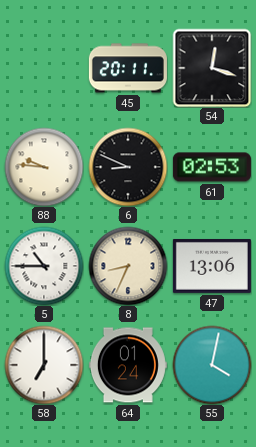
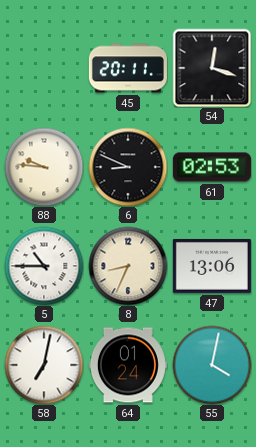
58: 7:00 -> 7:02
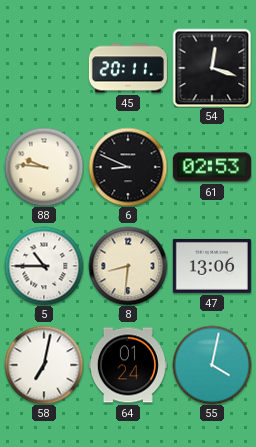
8: 8:34 -> 8:31
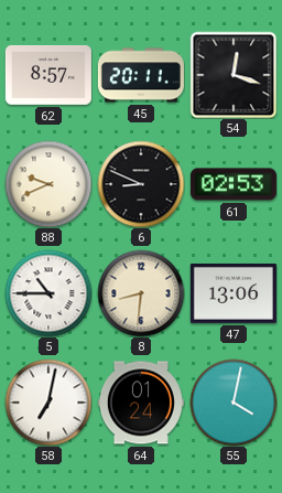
62: none -> 8:57
88: 9:46 -> 9:41
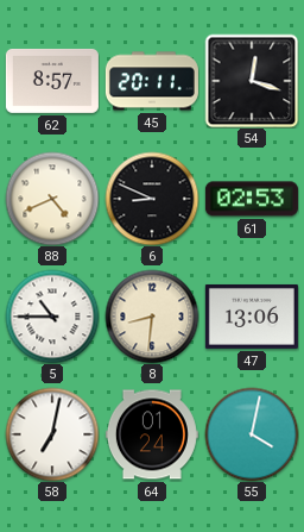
88: 9:41 -> 4:41
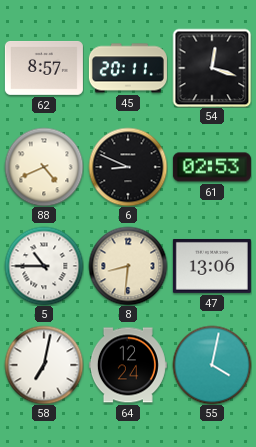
64: 01:24 -> 12:24
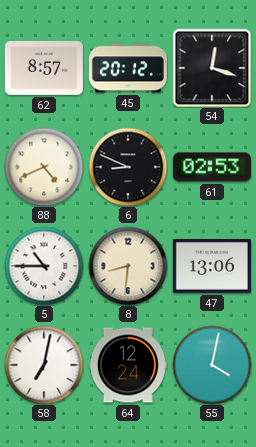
45: 20:11 -> 20:12
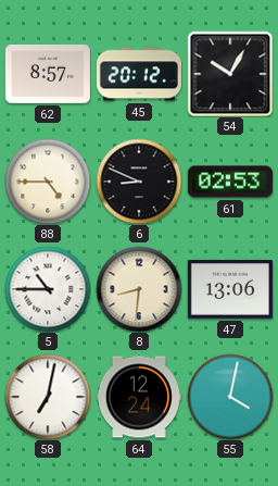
54: 12:18 -> 10:05
88: 4:41 -> 4:45
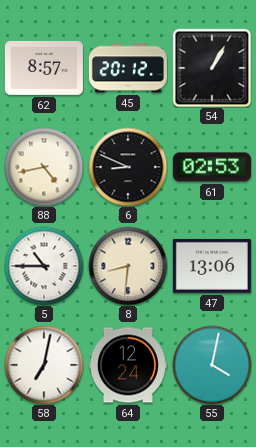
54: 10:05 -> 1:05
88: 4:45 -> 4:43
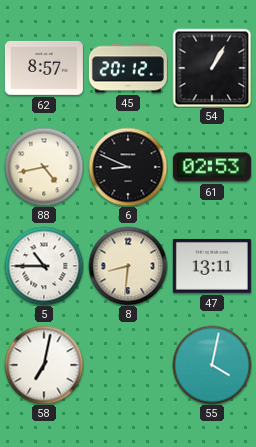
47: 13:06 -> 13:11
64: 12:24 -> none
